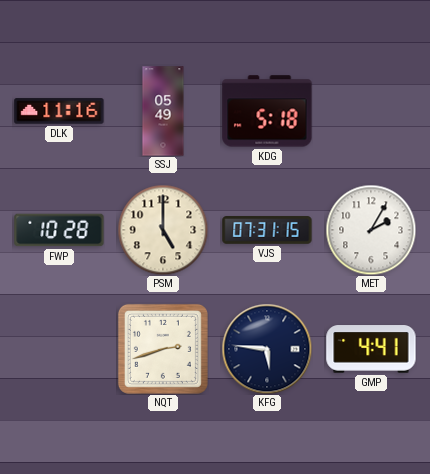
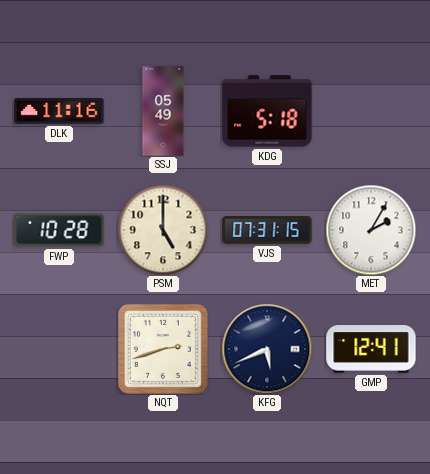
KFG: 5:46 -> 5:41
GMP: 4:41 -> 12:41
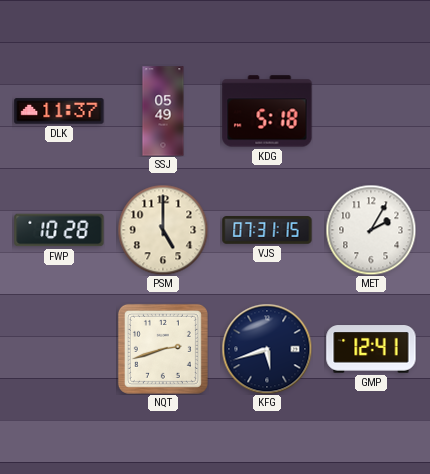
DLK: 11:16 -> 11:37
KFG: 5:41 -> 5:42
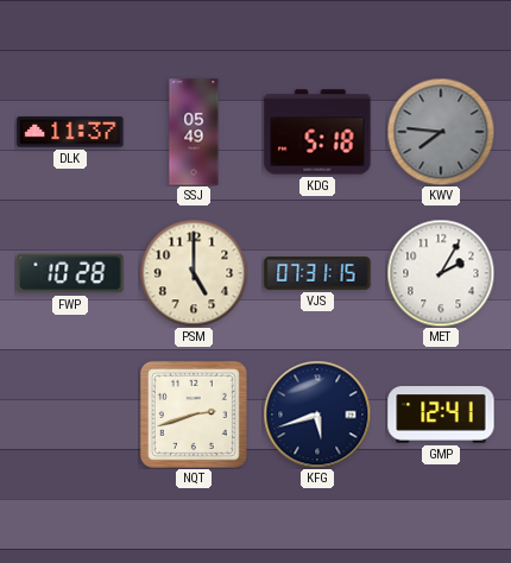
KWV: none -> 7:46
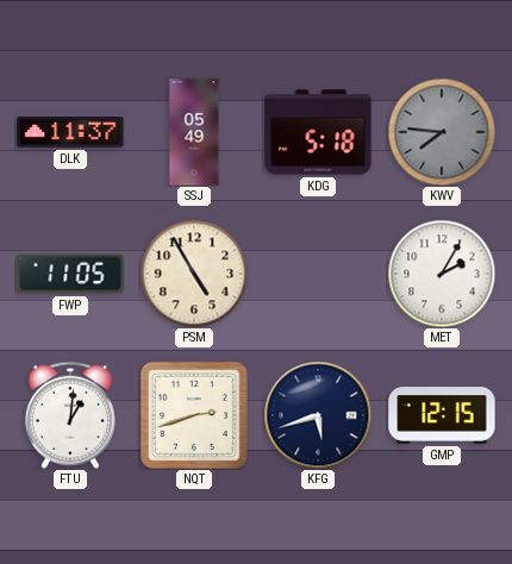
FWP: 10:28 -> 11:05
PSM: 5:00 -> 4:55
VJS: 07:31 -> none
FTU: none -> 1:01
GMP: 12:41 -> 12:15
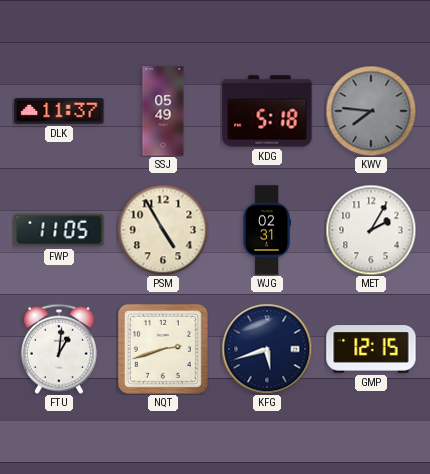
WJG: none -> 02:31
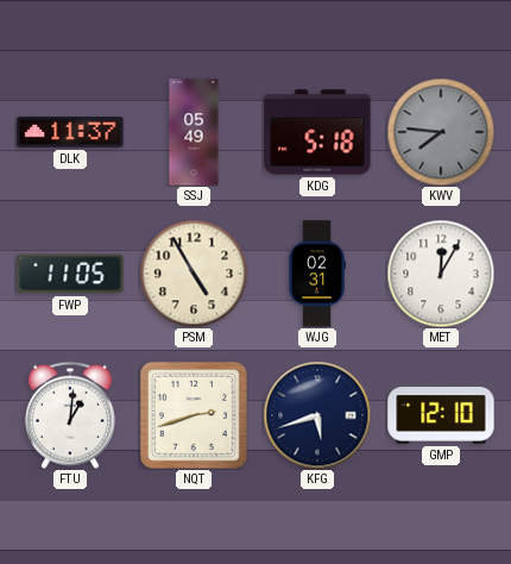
MET: 2:05 -> 12:05
GMP: 12:15 -> 12:10
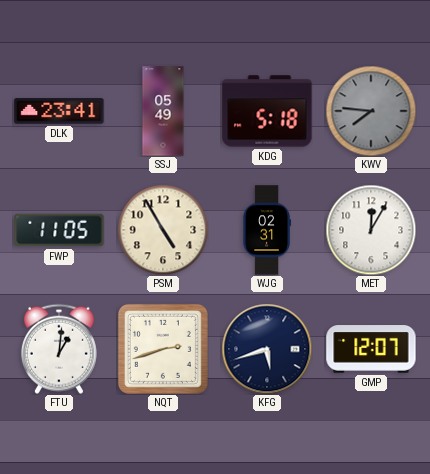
DLK: 11:37 -> 23:41
GMP: 12:10 -> 12:07
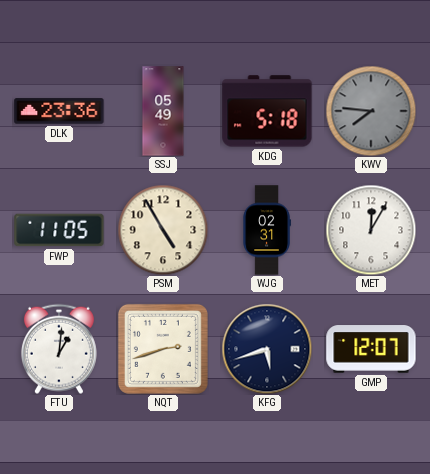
DLK: 23:41 -> 23:36
